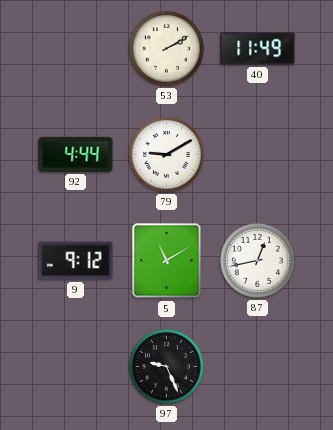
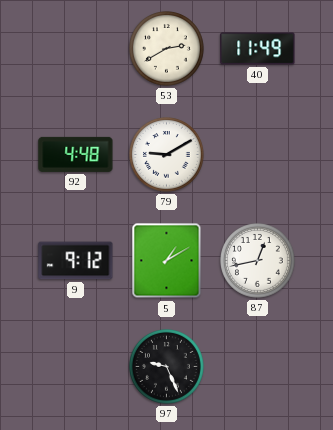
53: 2:10 -> 2:40
92: 4:44 -> 4:48
5: 11:10 -> 1:10
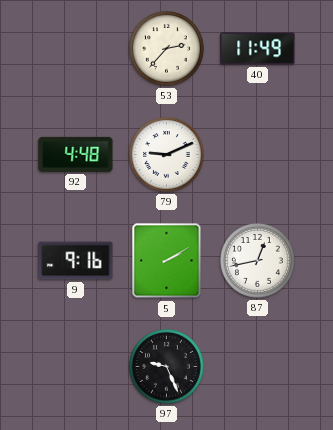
53: 2:40 -> 2:37
79: 9:10 -> 9:11
9: 9:12 -> 9:16
5: 1:10 -> 2:10
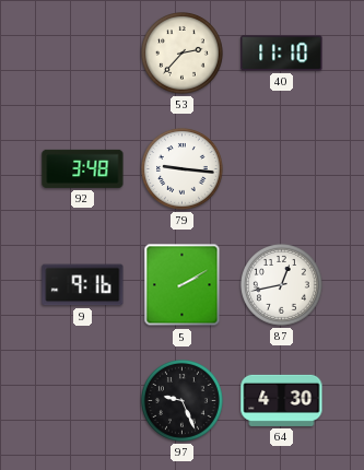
40: 11:49 -> 11:10
92: 4:48 -> 3:48
79: 9:11 -> 9:16
64: none -> 4:30
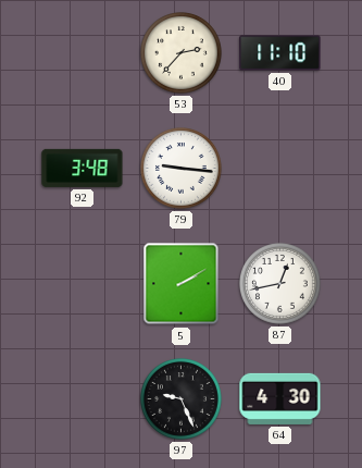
9: 9:16 -> none
